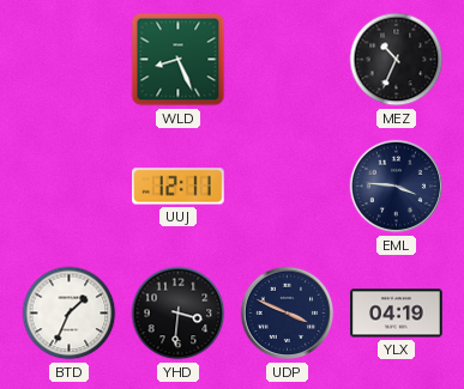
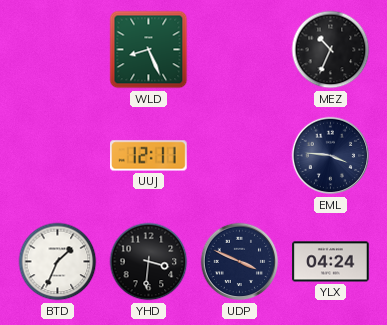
YLX: 04:19 -> 04:24
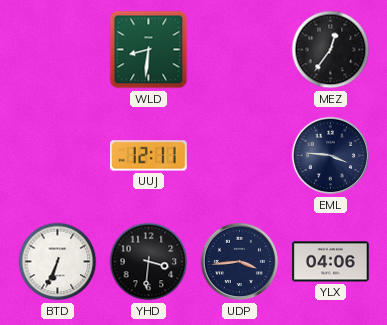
WLD: 8:26 -> 8:31
MEZ: 10:34 -> 12:36
BTD: 1:34 -> 6:34
UDP: 3:49 -> 3:44
YLX: 04:24 -> 04:06
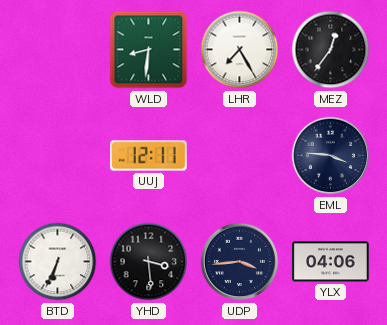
LHR: none -> 7:25
YHD: 3:31 -> 3:29
